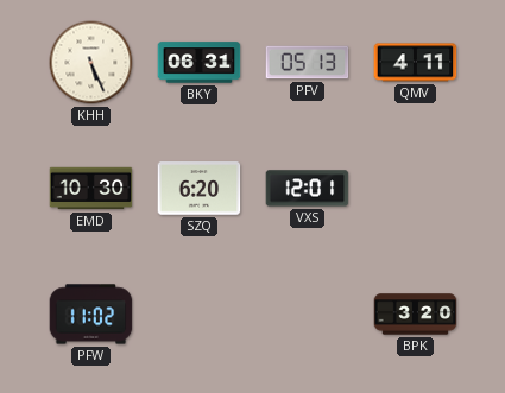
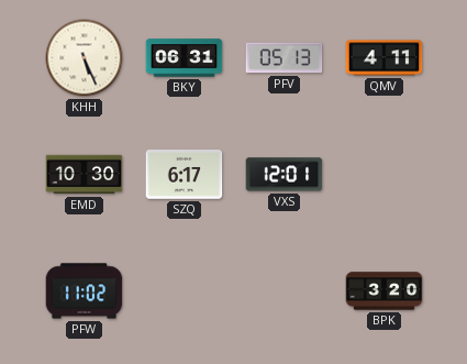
SZQ: 6:20 -> 6:17
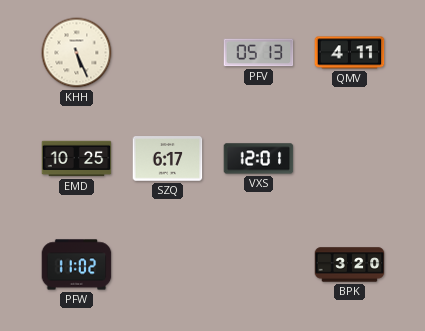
BKY: 06:31 -> none
EMD: 10:30 -> 10:25
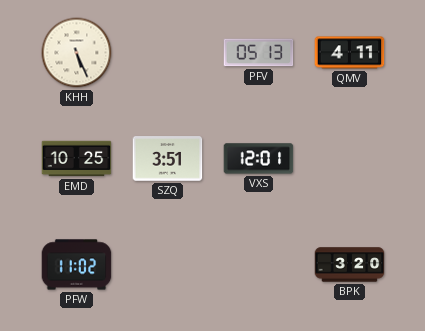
SZQ: 6:17 -> 3:51
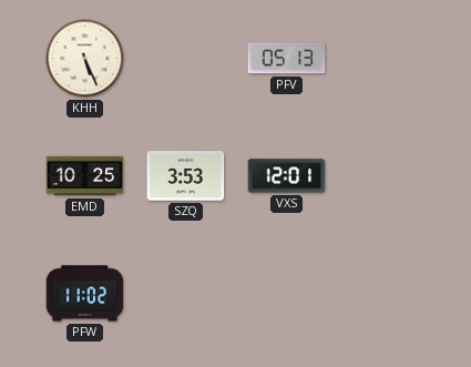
QMV: 4:11 -> none
SZQ: 3:51 -> 3:53
BPK: 3:20 -> none
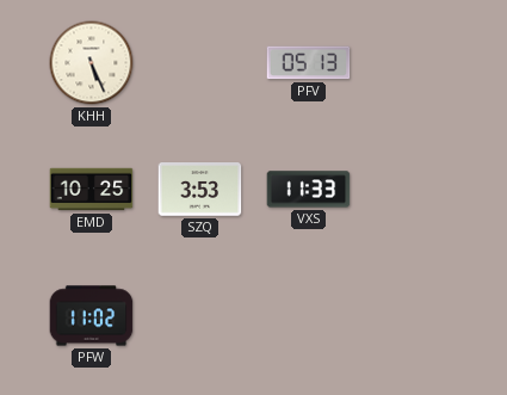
VXS: 12:01 -> 11:33
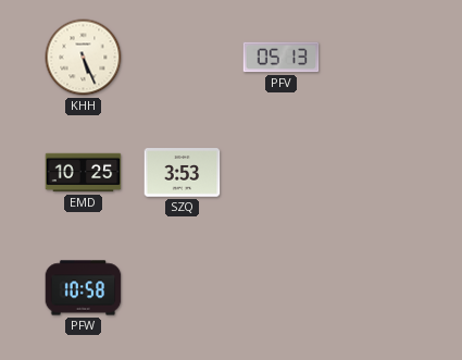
VXS: 11:33 -> none
PFW: 11:02 -> 10:58
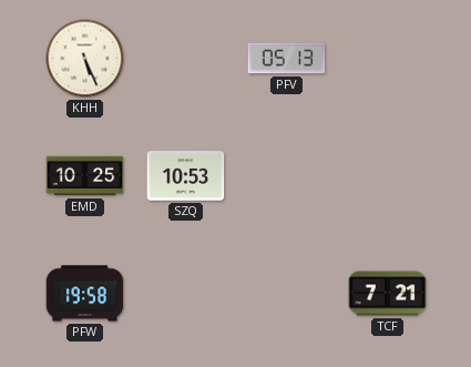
SZQ: 3:53 -> 10:53
PFW: 10:58 -> 19:58
TCF: none -> 7:21
